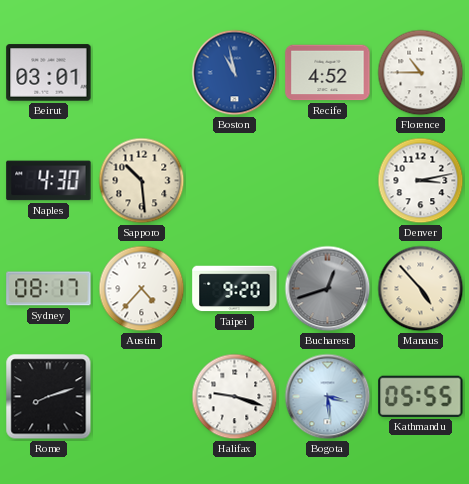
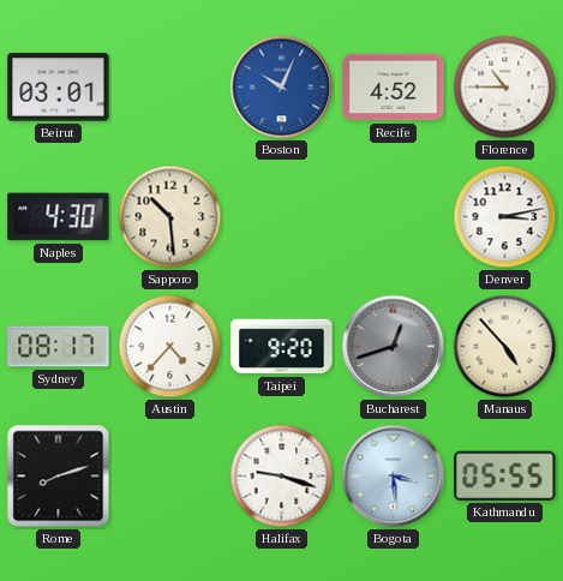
Boston: 10:58 -> 10:04
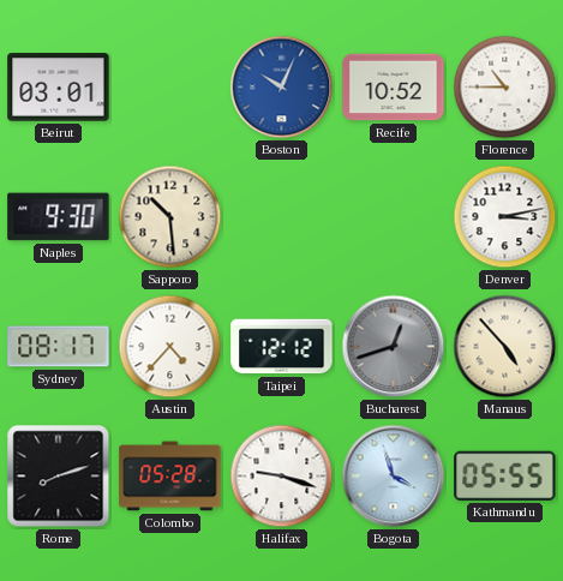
Recife: 4:52 -> 10:52
Naples: 4:30 -> 9:30
Taipei: 9:20 -> 12:12
Colombo: none -> 05:28
Bogota: 3:29 -> 3:57
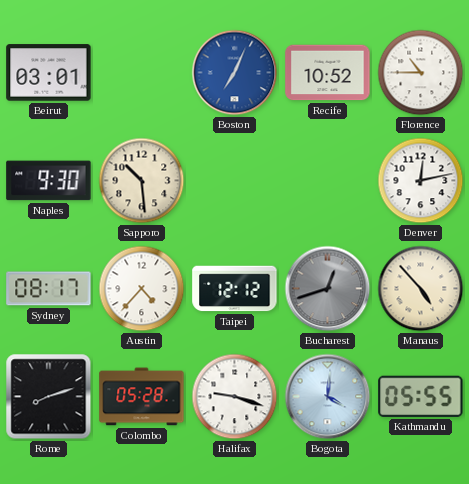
Boston: 10:04 -> 7:04
Denver: 3:13 -> 12:13
Bogota: 3:57 -> 4:01
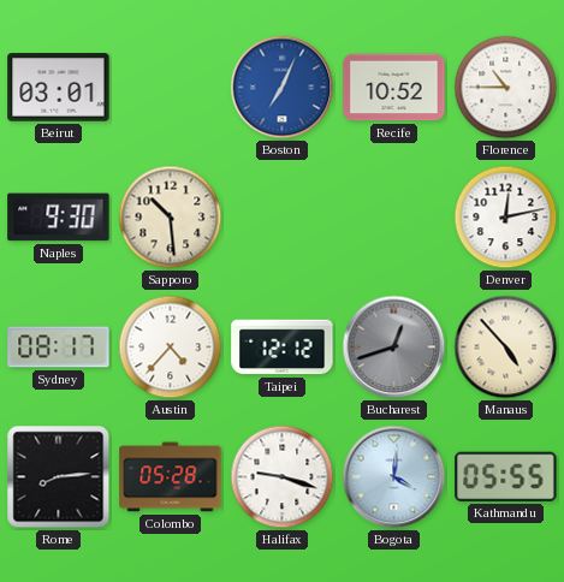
Rome: 8:12 -> 8:14
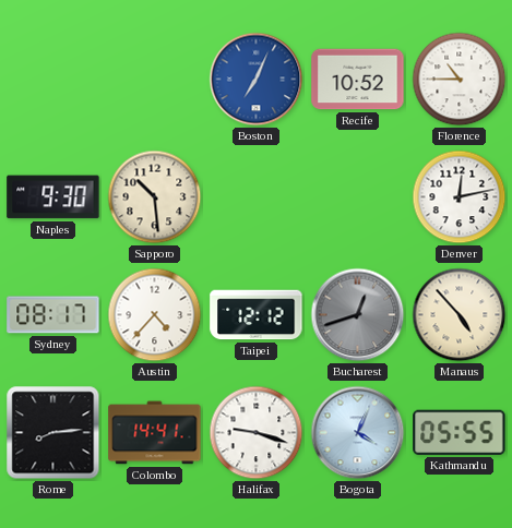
Beirut: 03:01 -> none
Colombo: 05:28 -> 14:41
Bogota: 4:01 -> 4:04
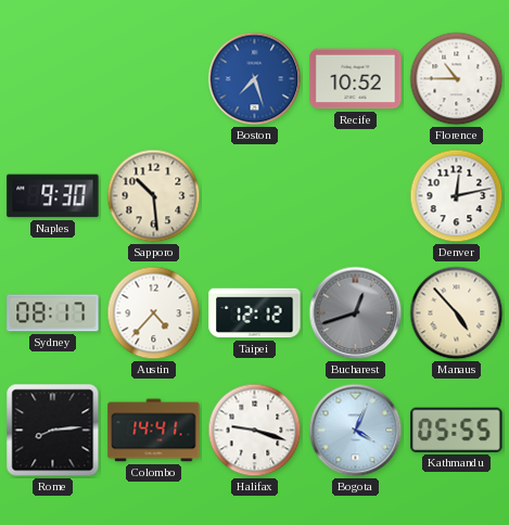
Boston: 7:04 -> 7:27
